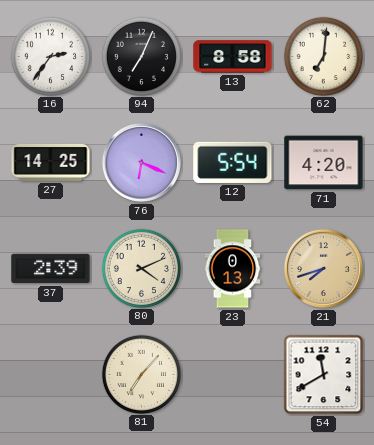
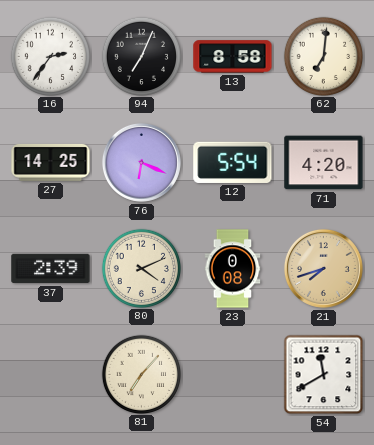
23: 0:13 -> 0:08
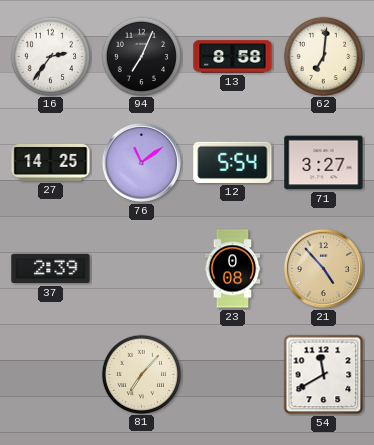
76: 6:19 -> 11:09
71: 4:20 -> 3:27
80: 4:11 -> none
21: 7:42 -> 4:53
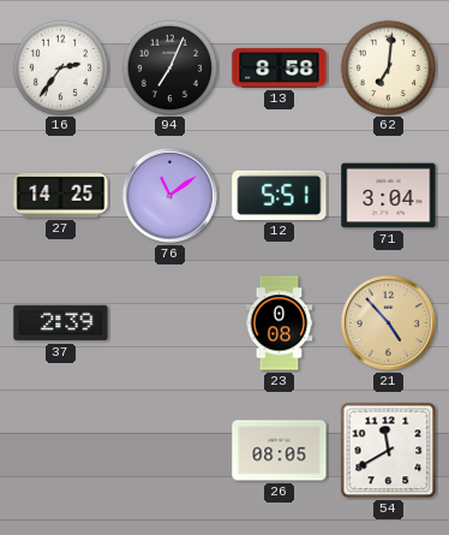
12: 5:54 -> 5:51
71: 3:27 -> 3:04
81: 7:07 -> none
26: none -> 08:05
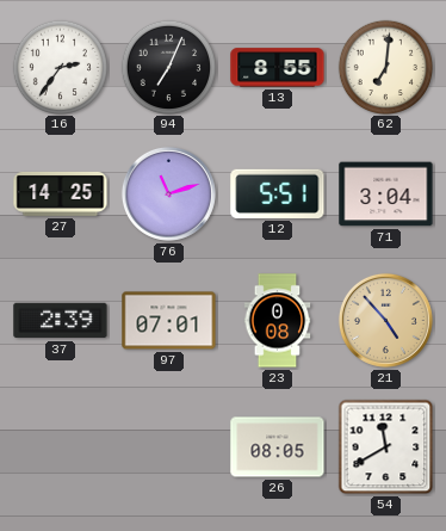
13: 8:58 -> 8:55
76: 11:09 -> 11:12
97: none -> 07:01
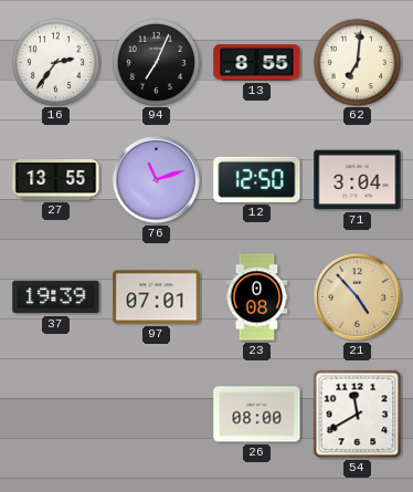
27: 14:25 -> 13:55
12: 5:51 -> 12:50
37: 2:39 -> 19:39
26: 08:05 -> 08:00
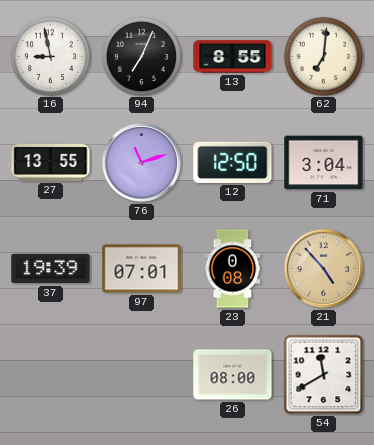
16: 2:36 -> 8:58
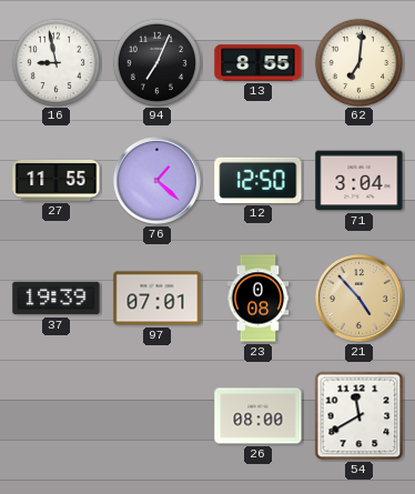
27: 13:55 -> 11:55
76: 11:12 -> 1:22
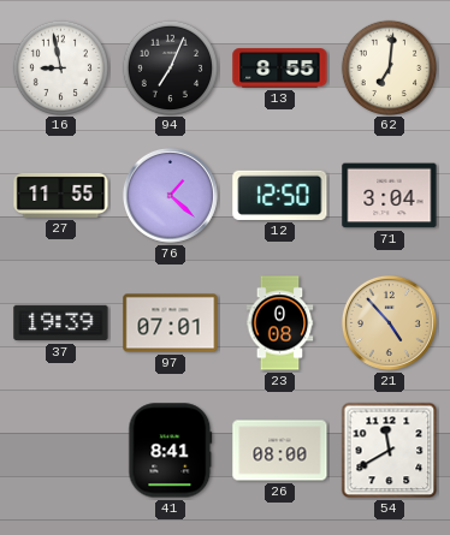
41: none -> 8:41
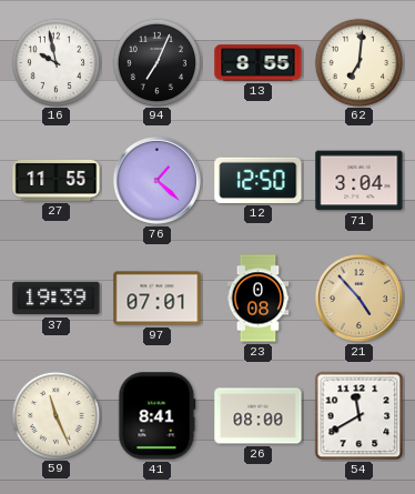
16: 8:58 -> 9:58
59: none -> 11:26
